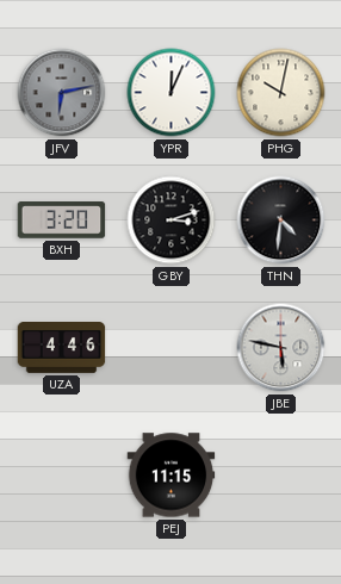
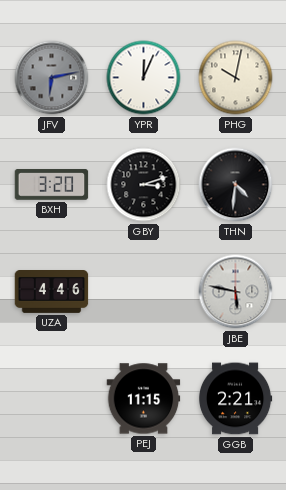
GGB: none -> 2:21
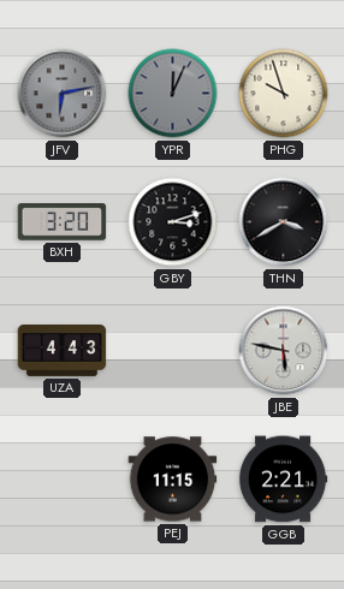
YPR dial: white -> grey
PHG: 10:02 -> 9:57
THN: 4:31 -> 3:40
UZA: 4:46 -> 4:43
